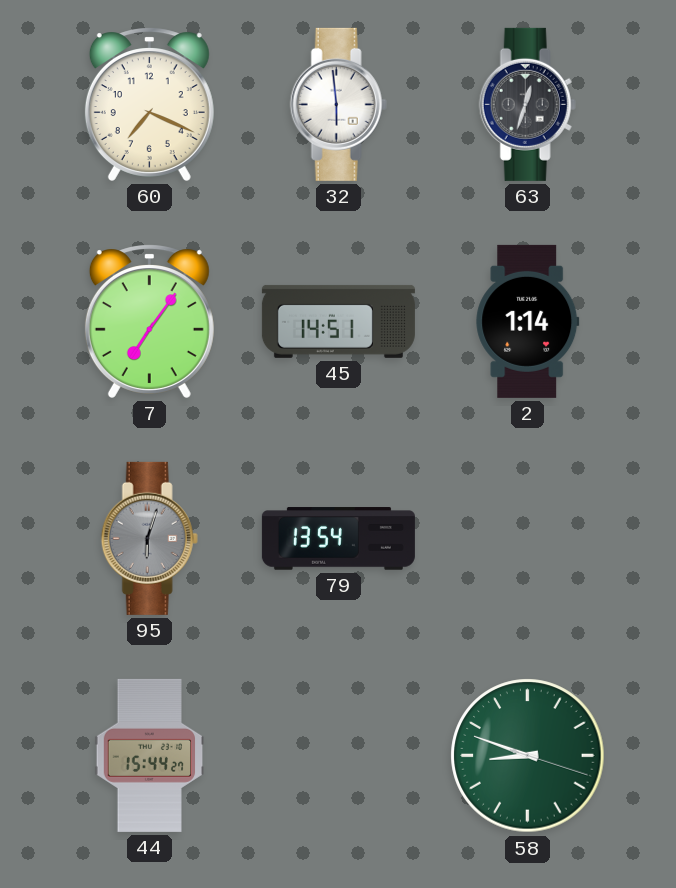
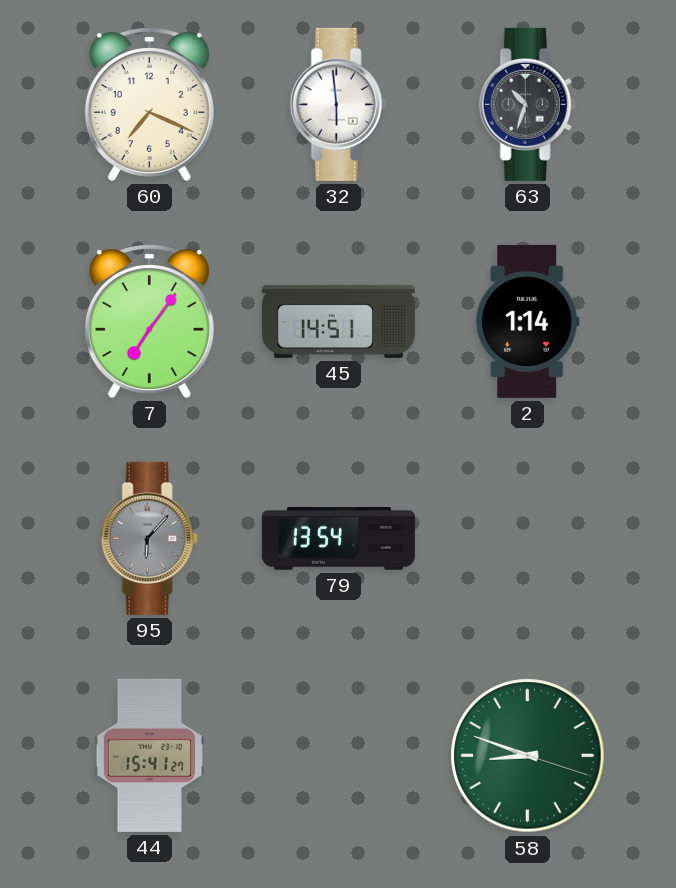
63: 12:33 -> 10:33
95: 6:03 -> 6:07
44: 15:44 -> 15:41
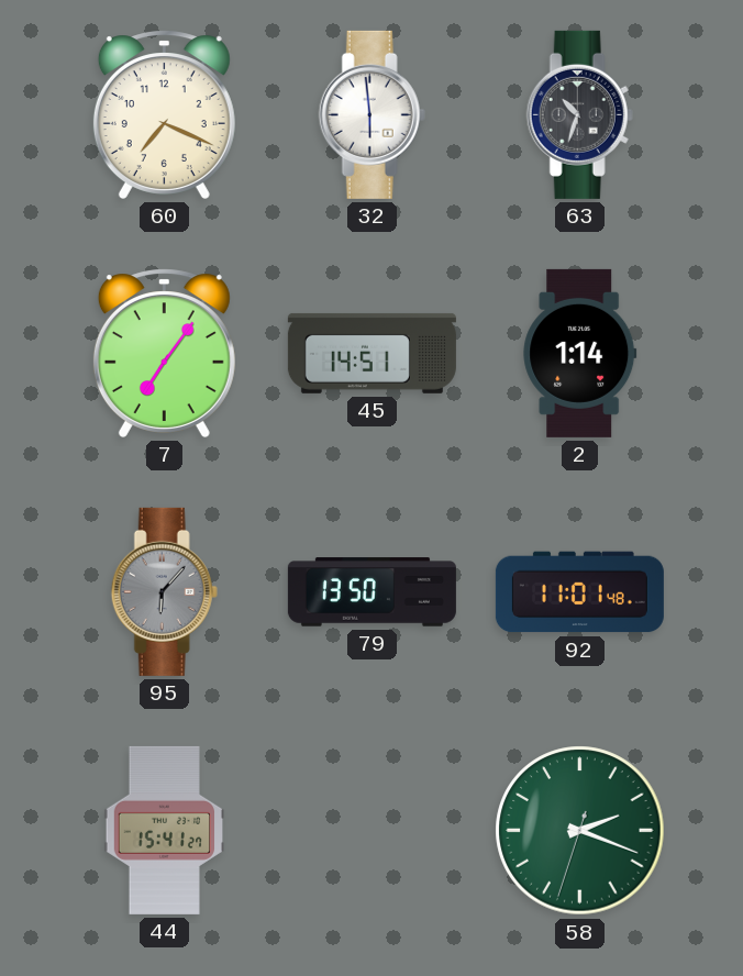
79: 13:54 -> 13:50
92: none -> 11:01
58: 8:48 -> 2:18
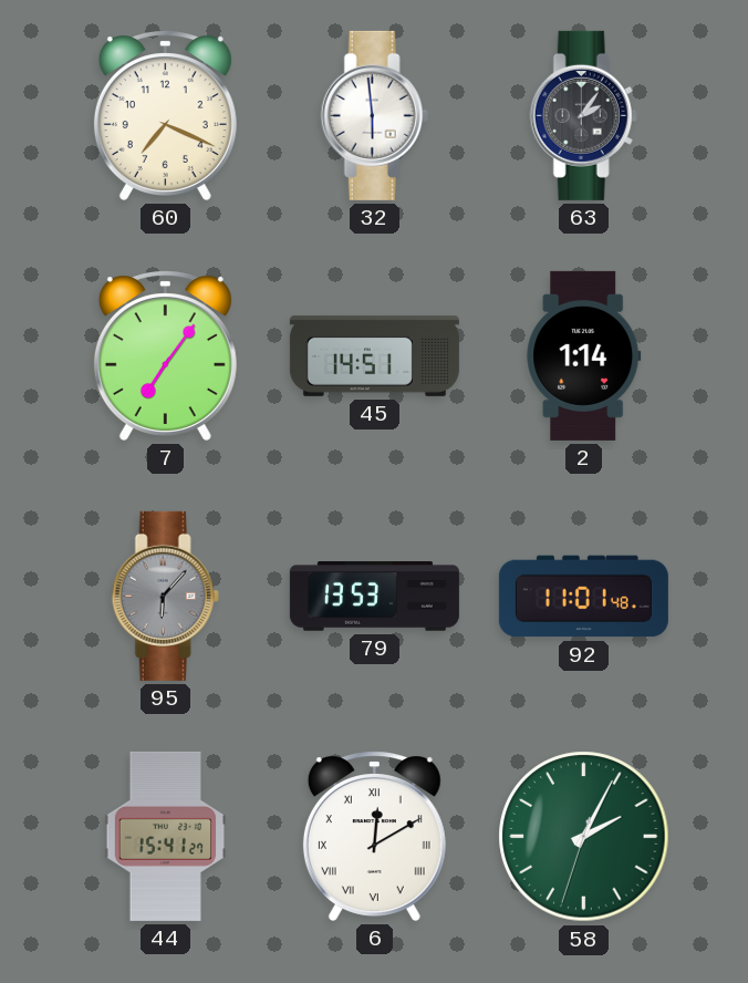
63: 10:33 -> 2:06
79: 13:50 -> 13:53
6: none -> 12:10
58: 2:18 -> 2:04
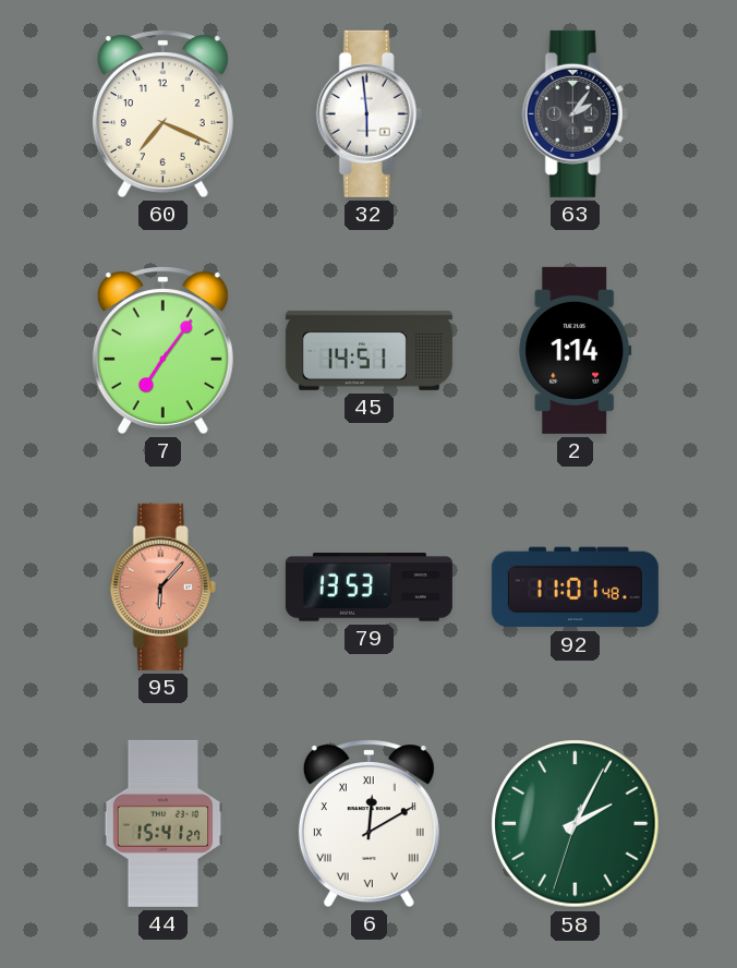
95 dial: grey -> salmon
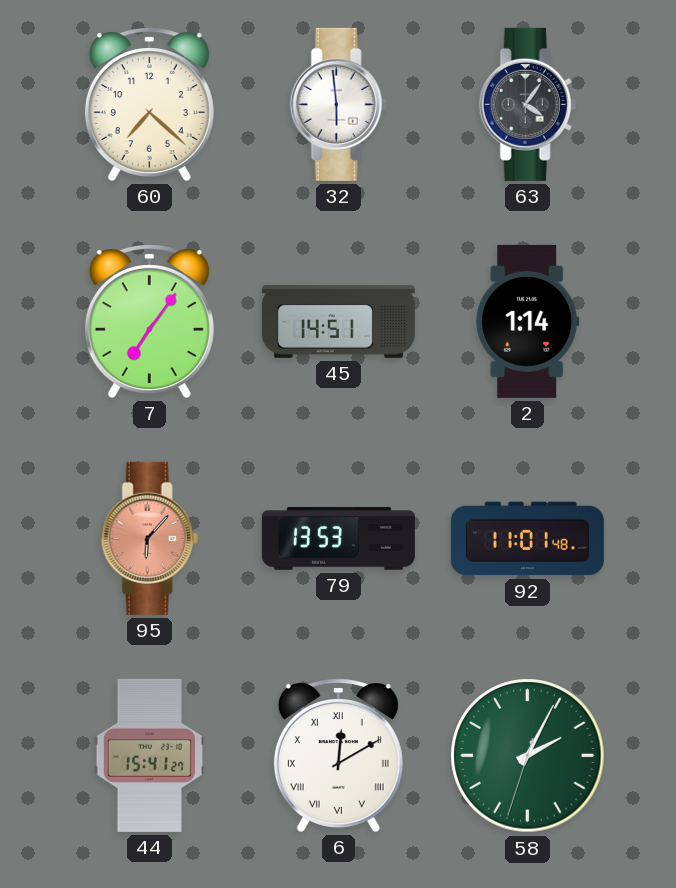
60: 7:19 -> 7:22
63: 2:06 -> 4:06
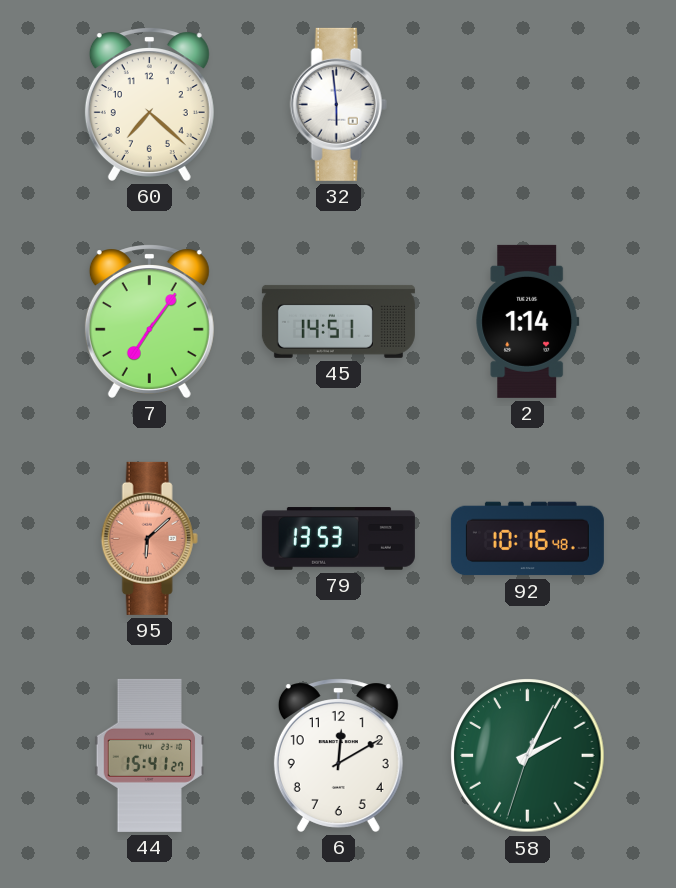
63: 4:06 -> none
95: 6:07 -> 6:08
92: 11:01 -> 10:16
6 numerals: Roman -> Arabic
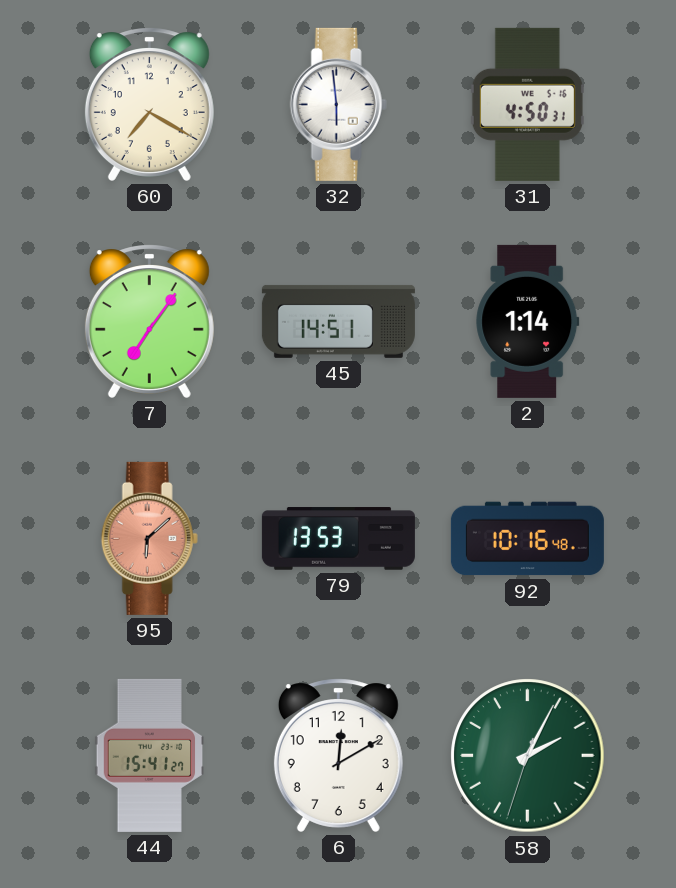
60: 7:22 -> 7:20
31: none -> 4:50
